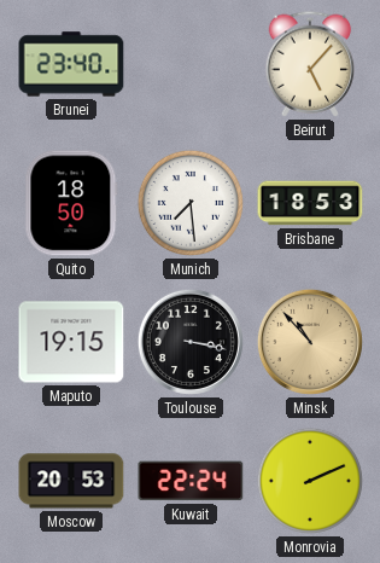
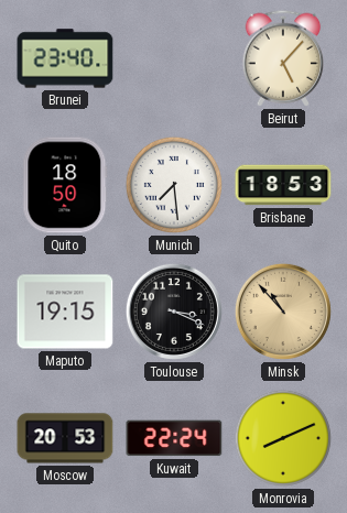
Toulouse: 3:17 -> 3:19
Monrovia: 2:11 -> 8:11
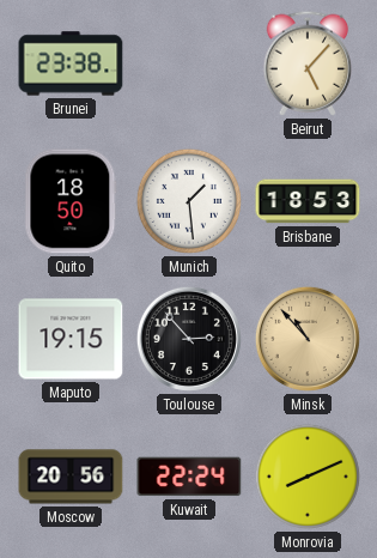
Brunei: 23:40 -> 23:38
Munich: 7:29 -> 1:29
Toulouse: 3:19 -> 2:53
Moscow: 20:53 -> 20:56
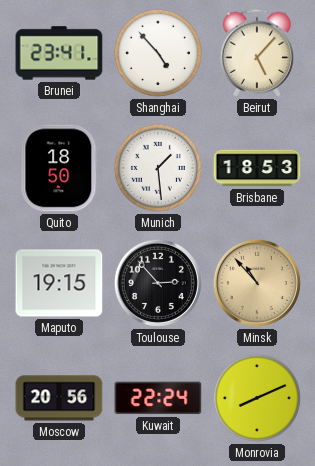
Brunei: 23:38 -> 23:41
Shanghai: none -> 4:53
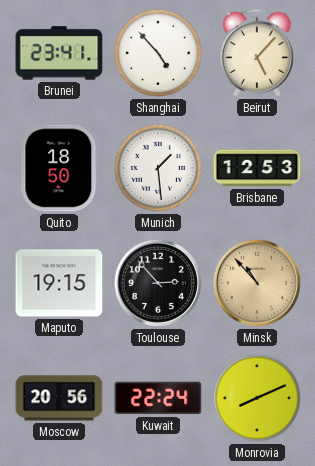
Brisbane: 18:53 -> 12:53
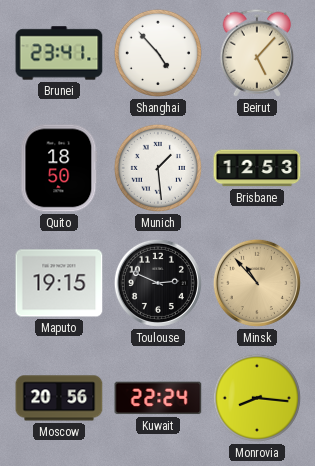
Toulouse: 2:53 -> 2:49
Monrovia: 8:11 -> 8:16
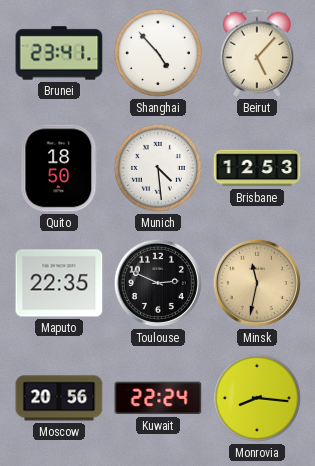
Munich: 1:29 -> 4:29
Maputo: 19:15 -> 22:35
Minsk: 10:53 -> 11:32
